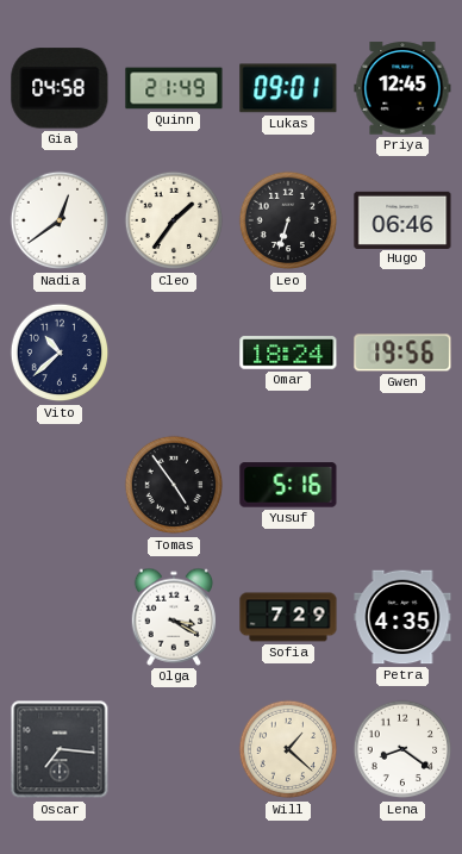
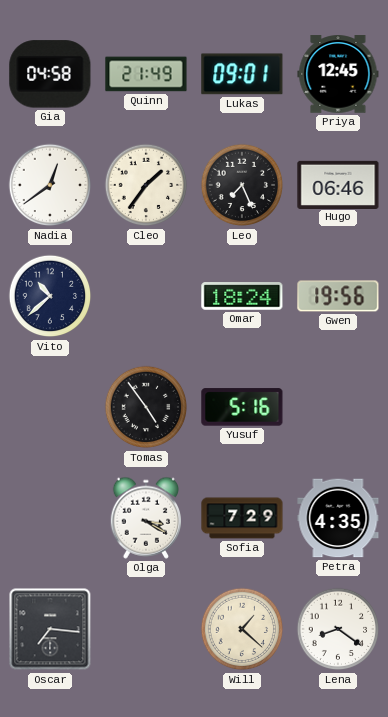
Leo: 6:33 -> 7:26
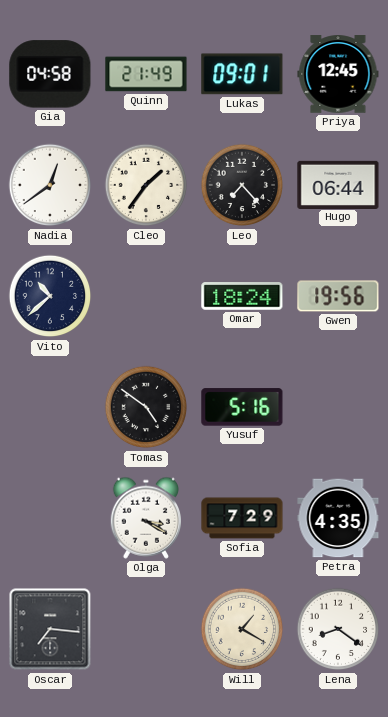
Leo: 7:26 -> 7:23
Hugo: 06:46 -> 06:44
Tomas: 4:54 -> 4:51
Will: 1:22 -> 1:20
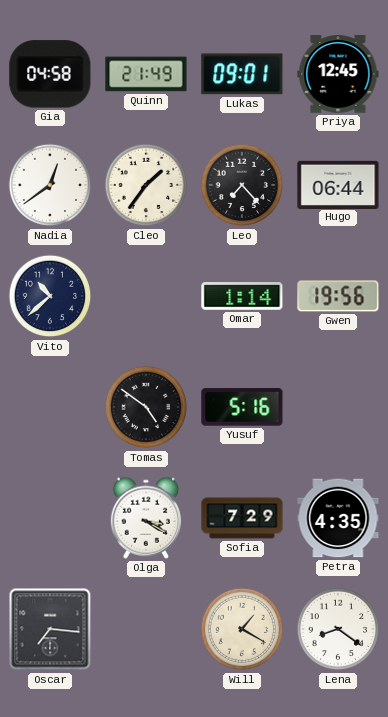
Omar: 18:24 -> 1:14
